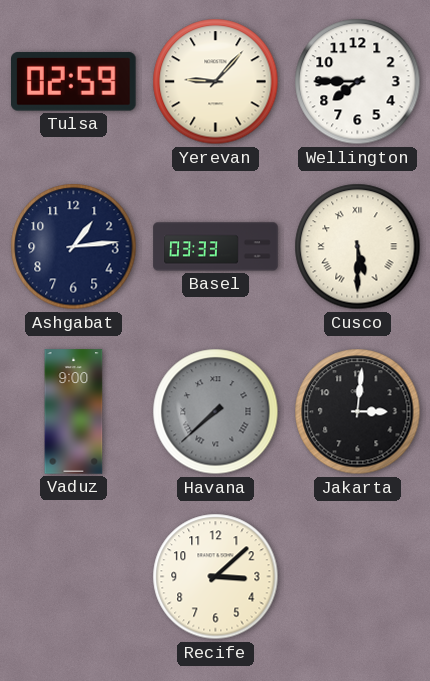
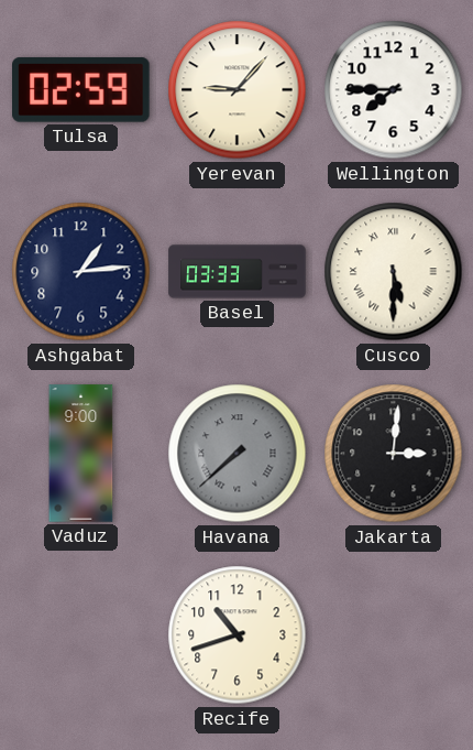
Recife: 3:08 -> 10:42
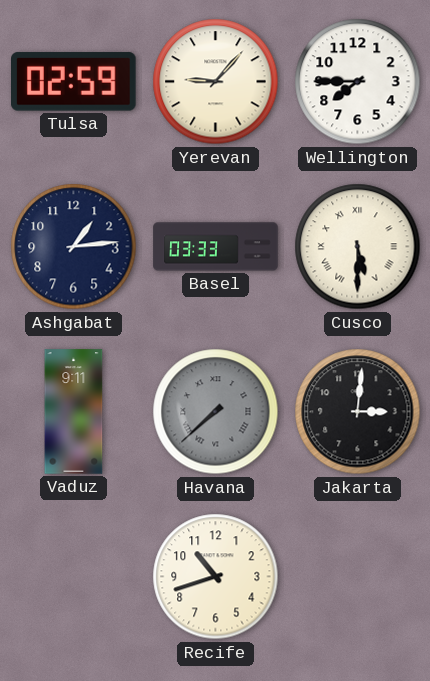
Vaduz: 9:00 -> 9:11
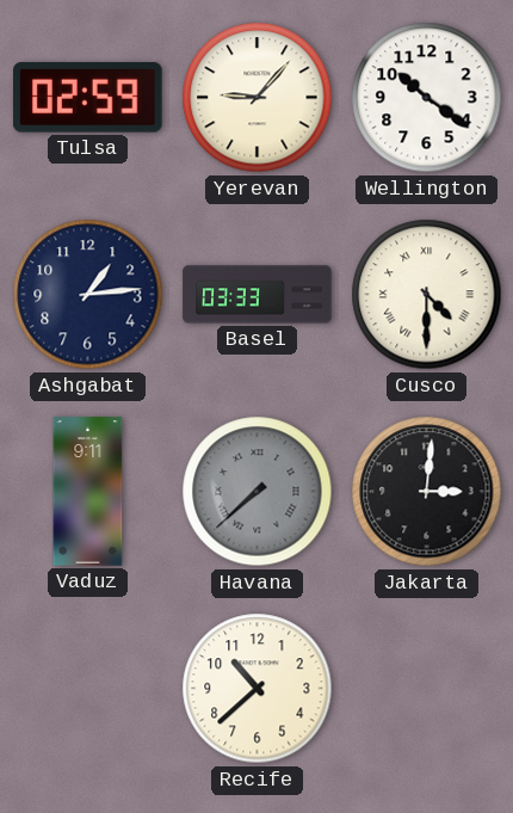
Wellington: 7:45 -> 10:21
Cusco: 5:30 -> 4:30
Recife: 10:42 -> 10:38
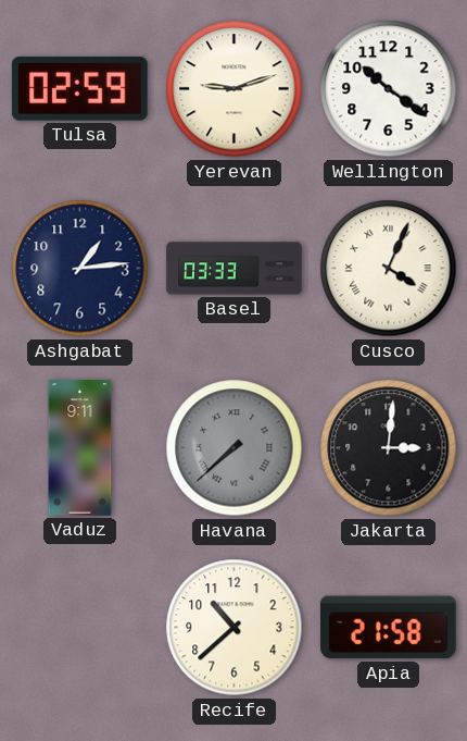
Yerevan: 9:07 -> 9:12
Cusco: 4:30 -> 4:04
Apia: none -> 21:58
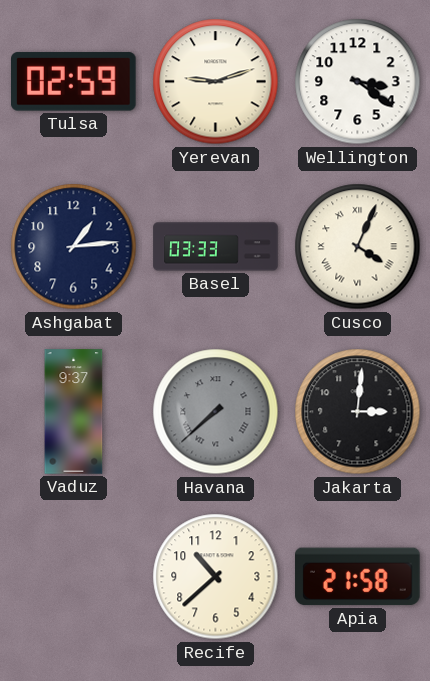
Wellington: 10:21 -> 3:21
Vaduz: 9:11 -> 9:37
